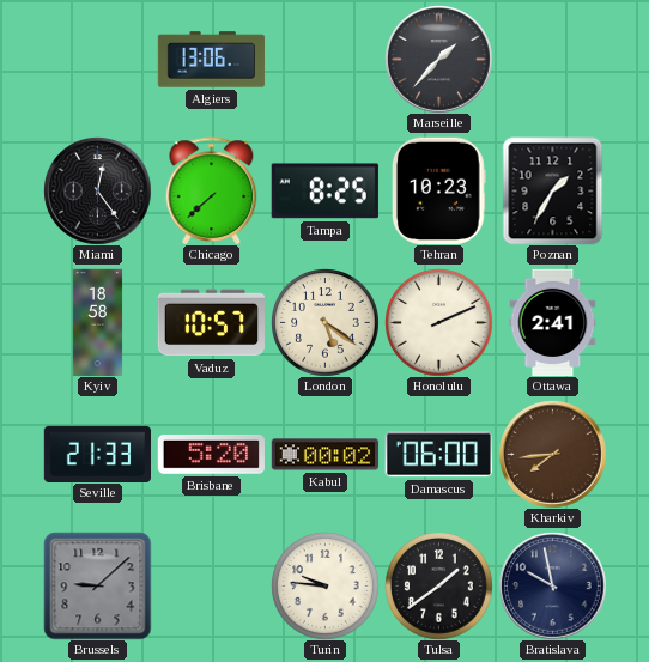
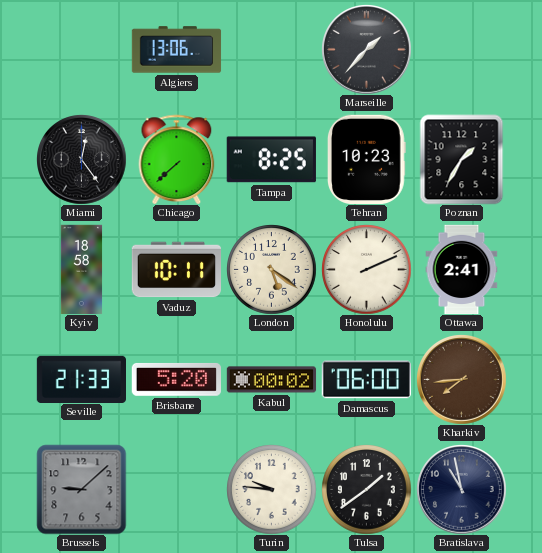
Vaduz: 10:57 -> 10:11
Bratislava: 9:58 -> 10:58
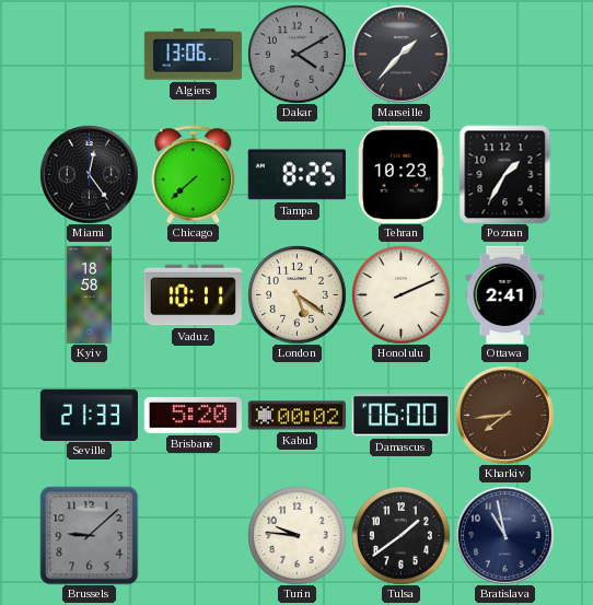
Dakar: none -> 4:10
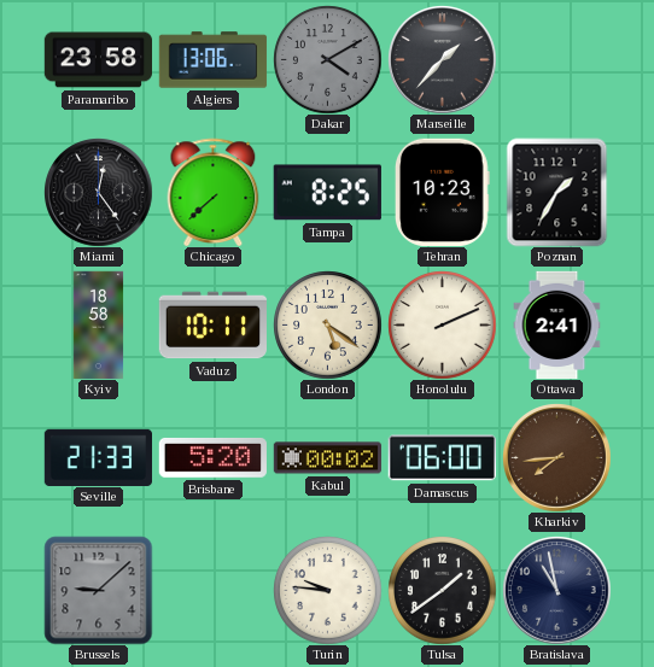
Paramaribo: none -> 23:58
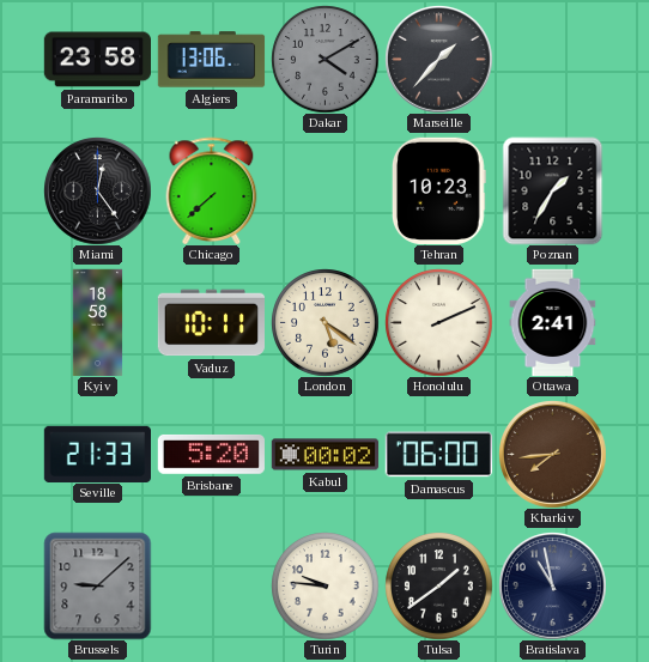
Tampa: 8:25 -> none
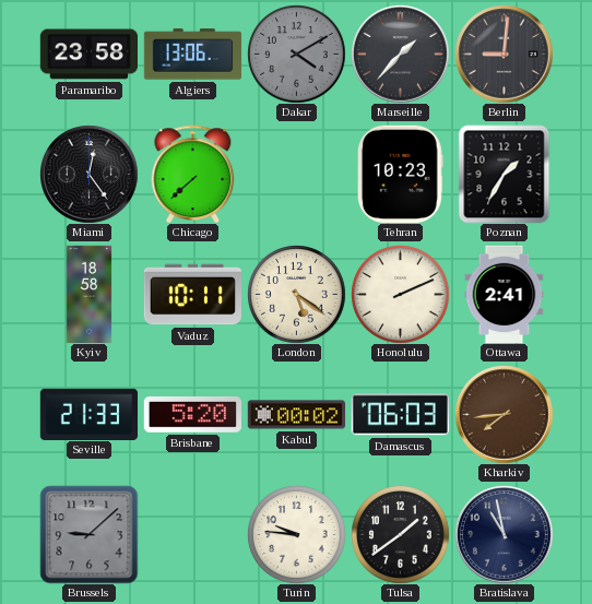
Berlin: none -> 9:01
Damascus: 06:00 -> 06:03
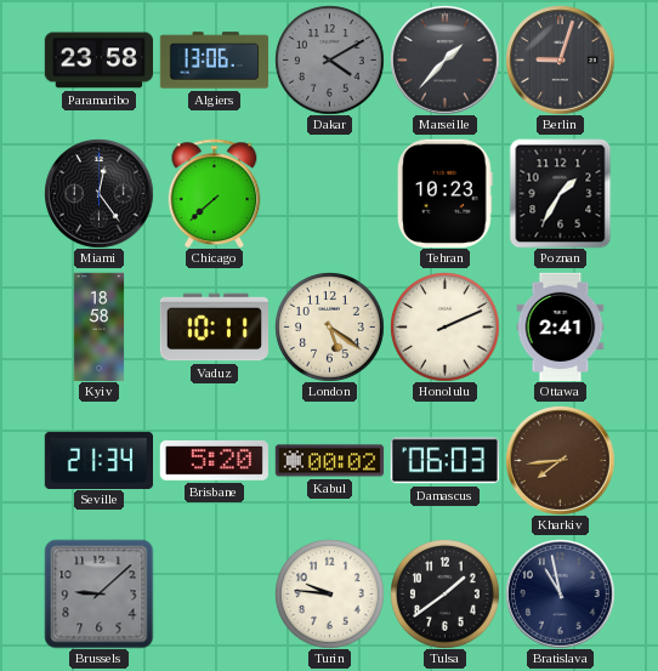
Berlin: 9:01 -> 9:03
Seville: 21:33 -> 21:34
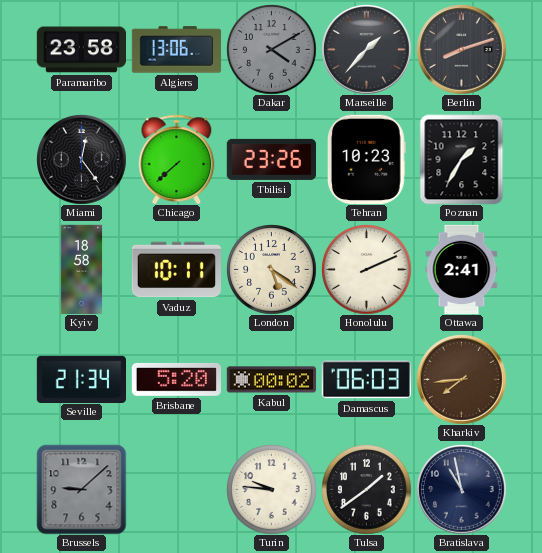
Berlin: 9:03 -> 8:12
Tbilisi: none -> 23:26
